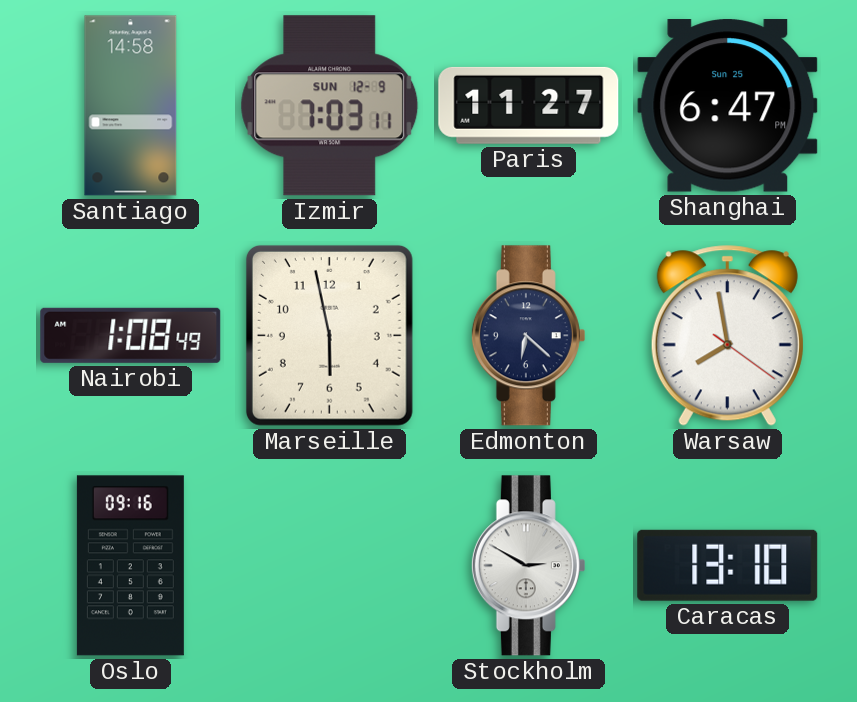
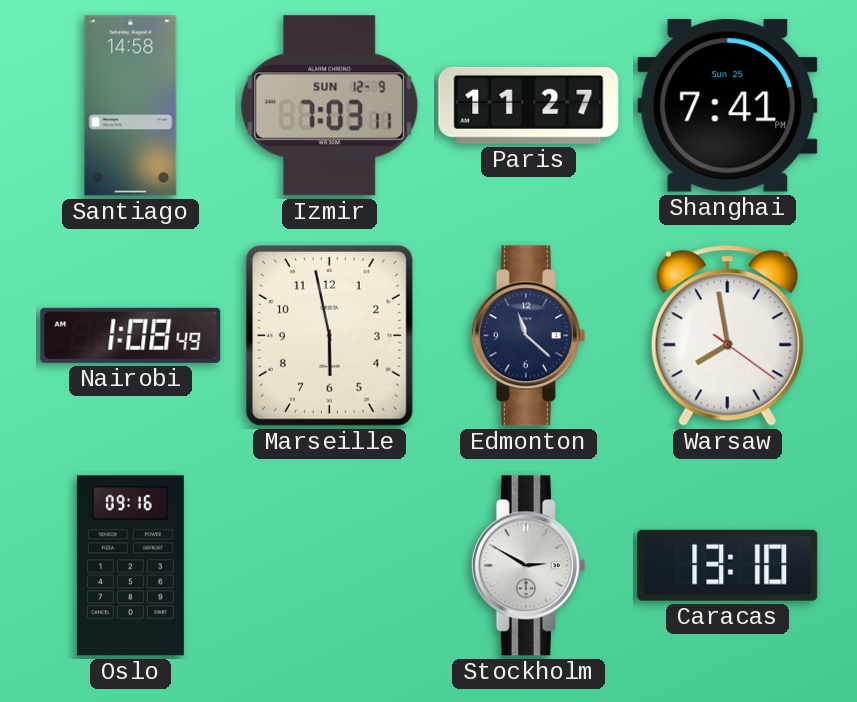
Shanghai: 6:47 -> 7:41
Edmonton: 6:22 -> 11:22
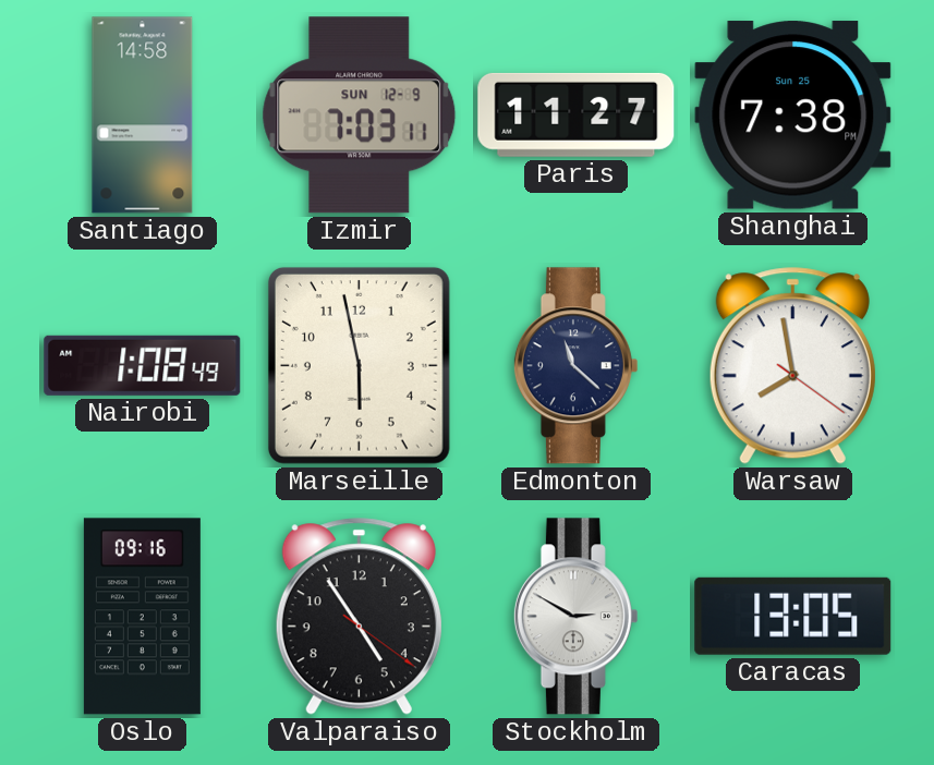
Shanghai: 7:41 -> 7:38
Valparaiso: none -> 4:54
Caracas: 13:10 -> 13:05
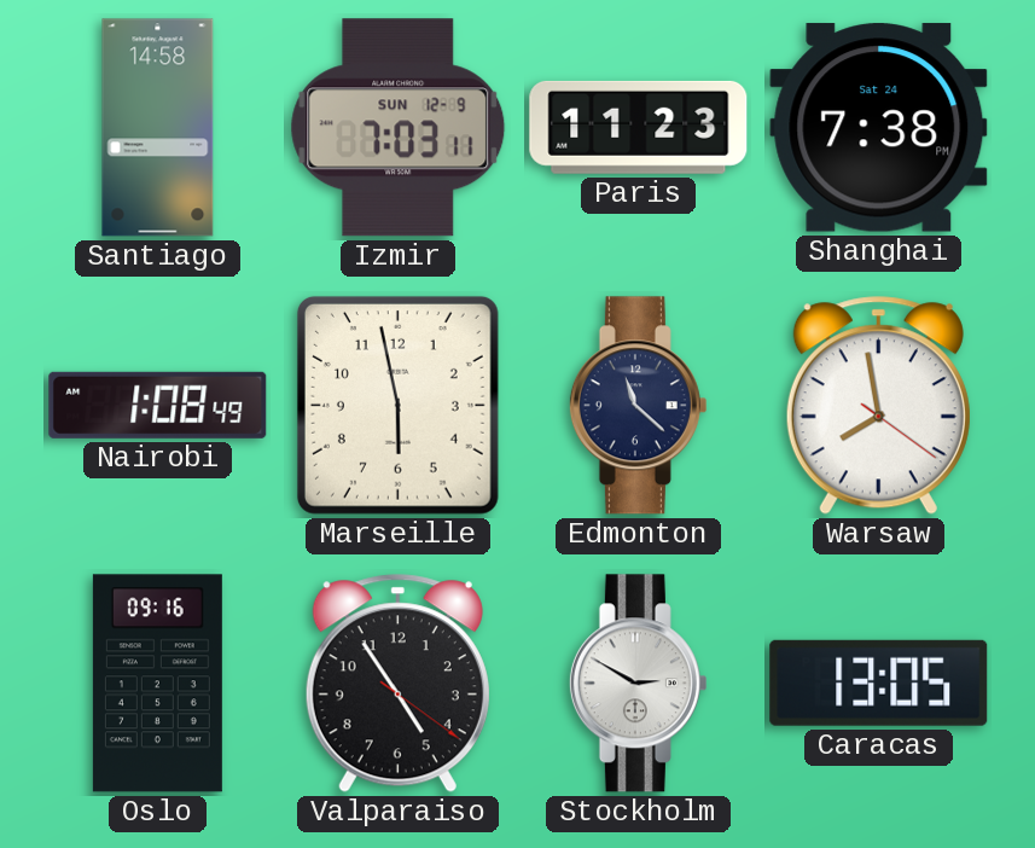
Paris: 11:27 -> 11:23
Shanghai date: Sun 25 -> Sat 24
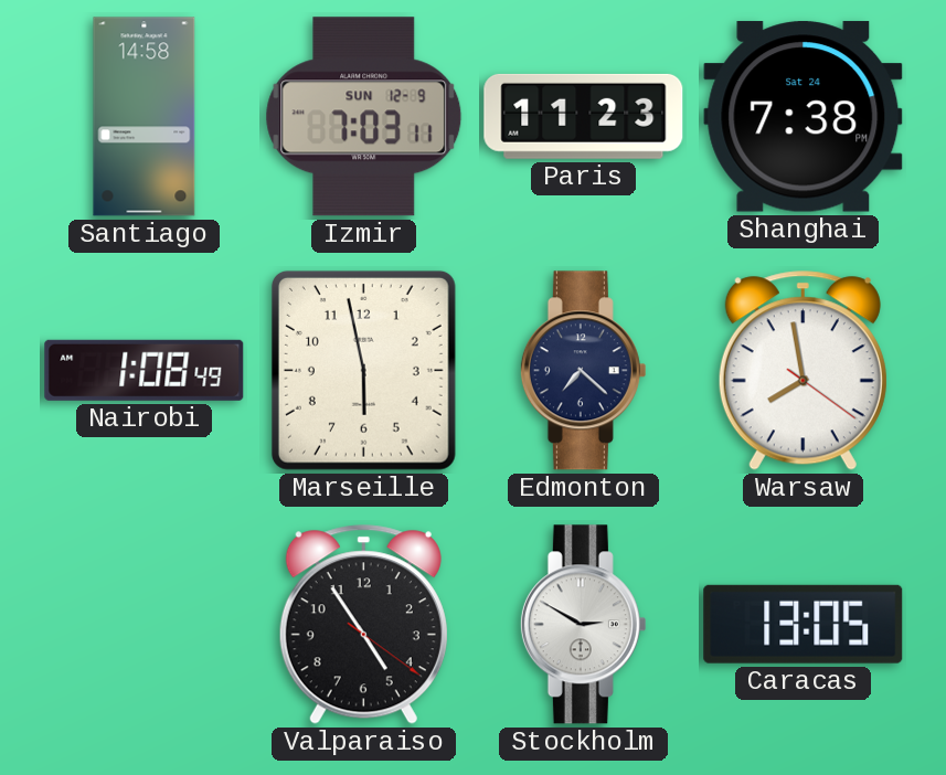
Edmonton: 11:22 -> 7:22
Oslo: 09:16 -> none
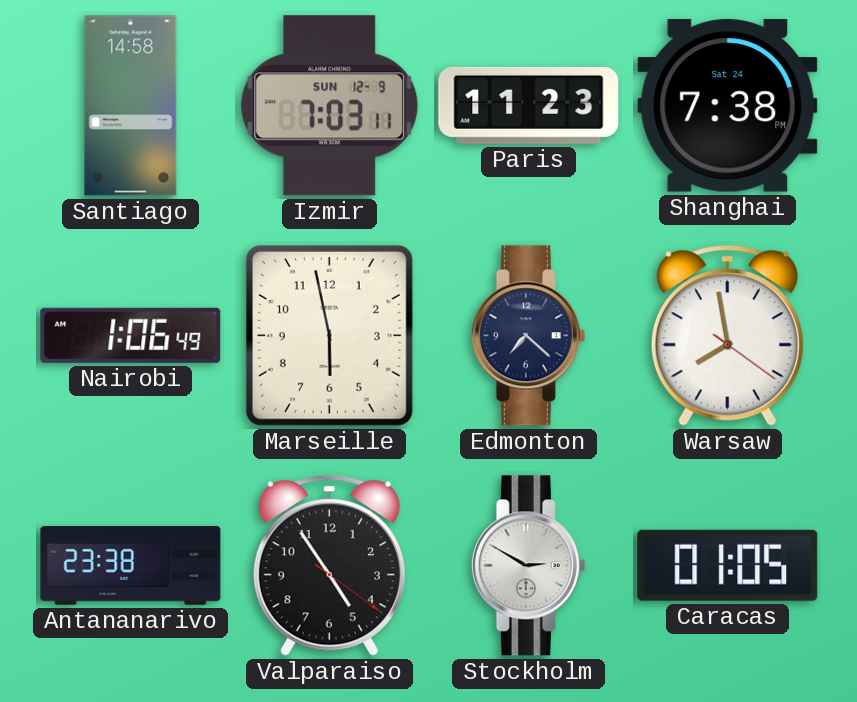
Nairobi: 1:08 -> 1:06
Antananarivo: none -> 23:38
Caracas: 13:05 -> 01:05
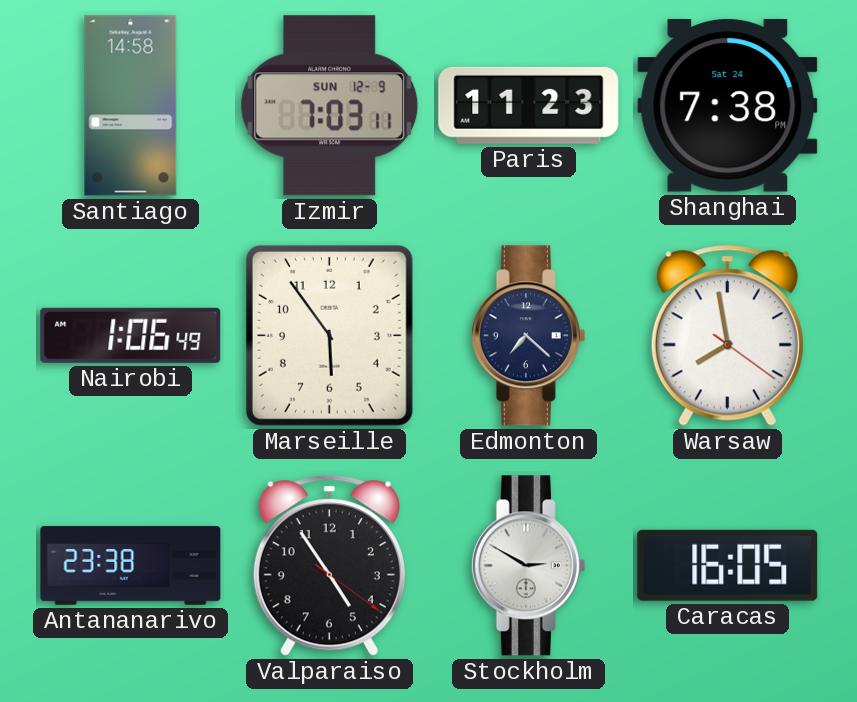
Marseille: 5:58 -> 5:54
Caracas: 01:05 -> 16:05
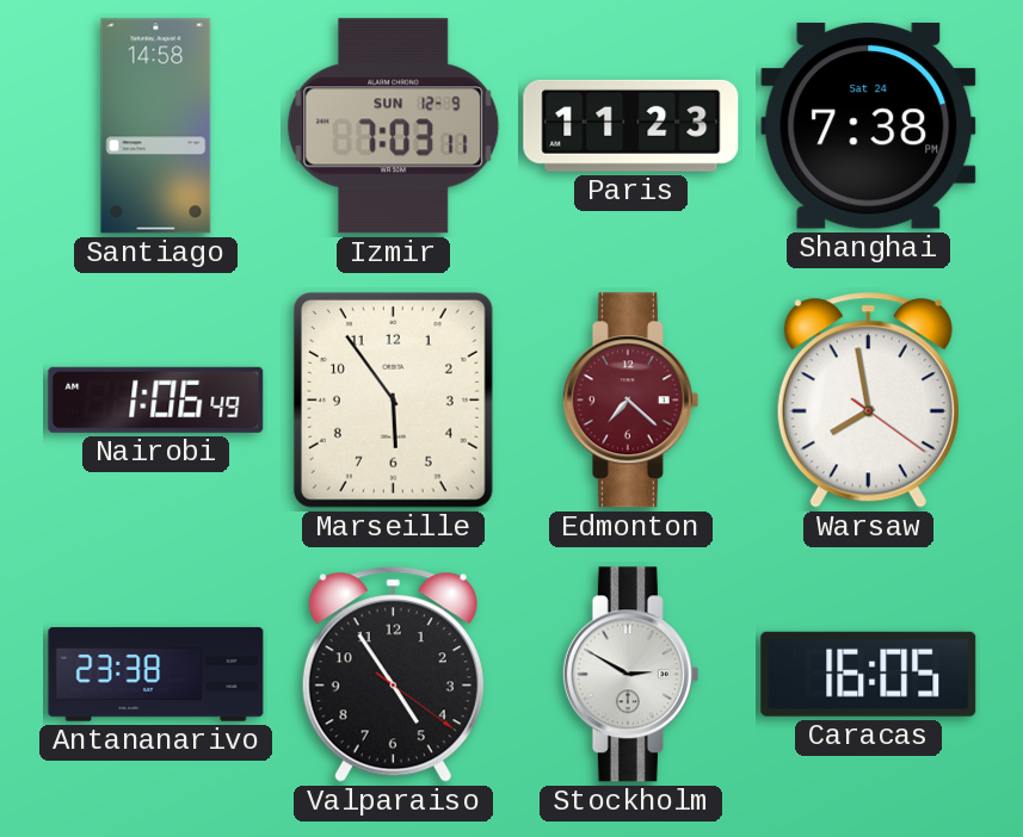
Edmonton dial: navy -> burgundy
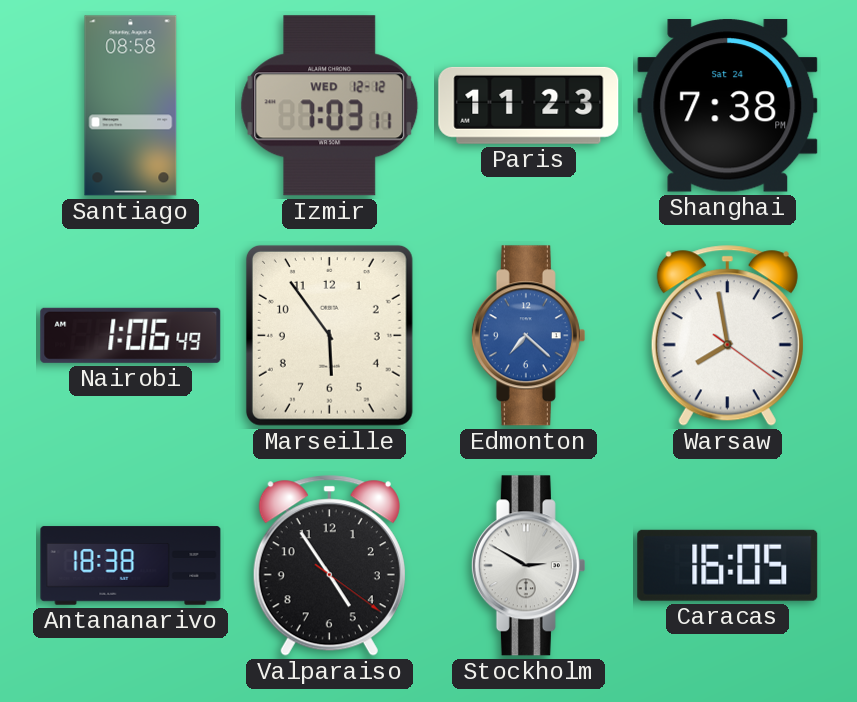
Santiago: 14:58 -> 08:58
Izmir date: SUN 12-9 -> WED 12-12
Edmonton dial: burgundy -> blue
Antananarivo: 23:38 -> 18:38
